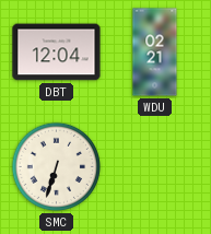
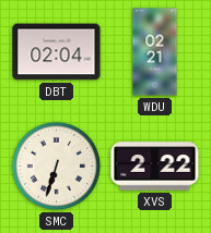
DBT: 12:04 -> 02:04
XVS: none -> 2:22
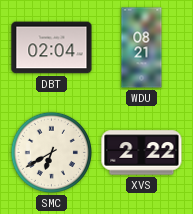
WDU: 02:21 -> 08:21
SMC: 6:33 -> 6:40
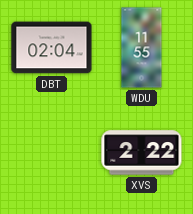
WDU: 08:21 -> 11:55
SMC: 6:40 -> none
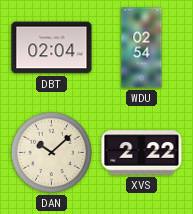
WDU: 11:55 -> 02:54
DAN: none -> 10:08
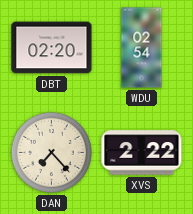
DBT: 02:04 -> 02:20
DAN: 10:08 -> 7:23
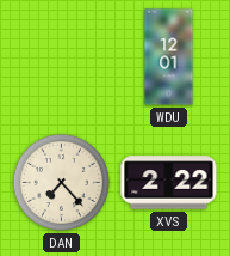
DBT: 02:20 -> none
WDU: 02:54 -> 12:01
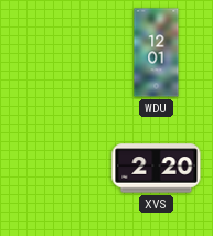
DAN: 7:23 -> none
XVS: 2:22 -> 2:20
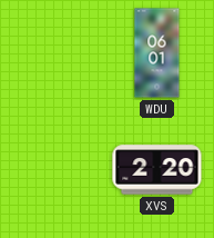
WDU: 12:01 -> 06:01
